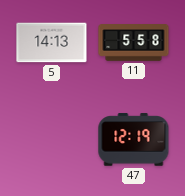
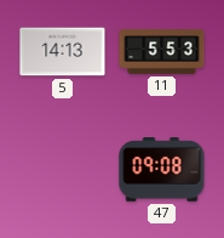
11: 5:58 -> 5:53
47: 12:19 -> 09:08
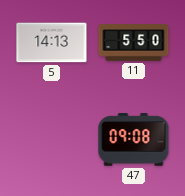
11: 5:53 -> 5:50
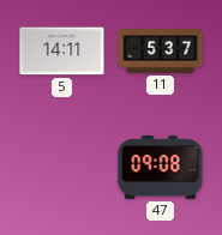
5: 14:13 -> 14:11
11: 5:50 -> 5:37
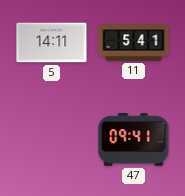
11: 5:37 -> 5:41
47: 09:08 -> 09:41
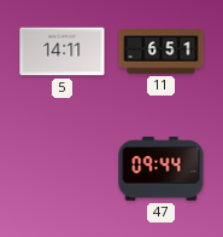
11: 5:41 -> 6:51
47: 09:41 -> 09:44
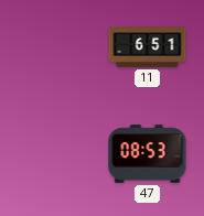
5: 14:11 -> none
47: 09:44 -> 08:53
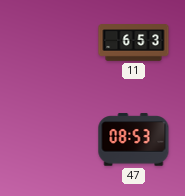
11: 6:51 -> 6:53
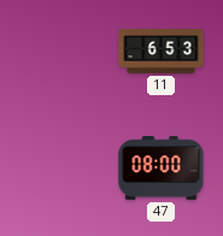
47: 08:53 -> 08:00
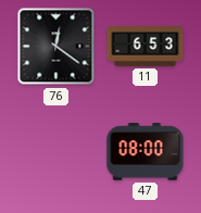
76: none -> 12:21
